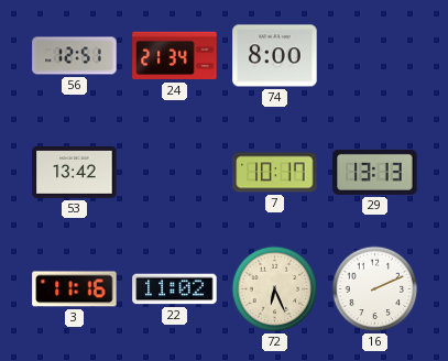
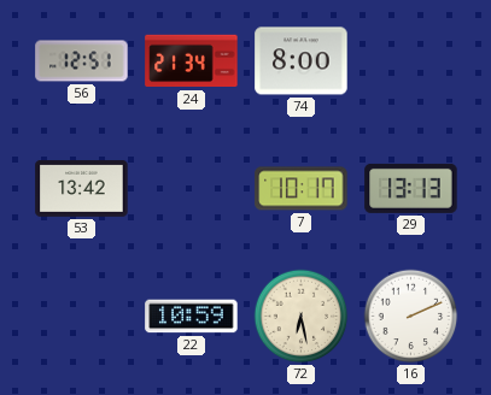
3: 11:16 -> none
22: 11:02 -> 10:59
72: 6:26 -> 6:28
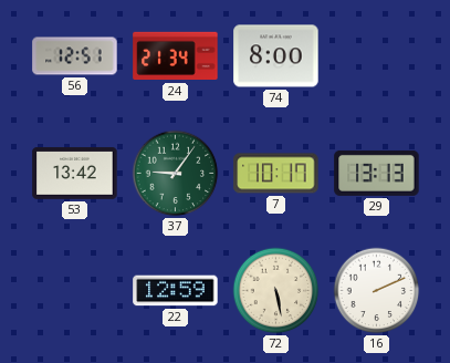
37: none -> 9:06
22: 10:59 -> 12:59
72: 6:28 -> 5:28
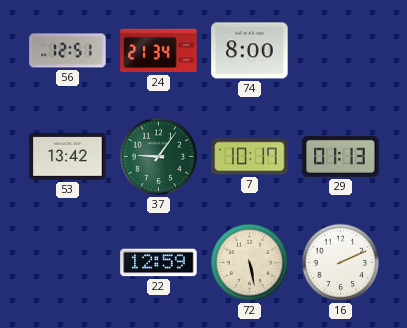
29: 13:13 -> 01:13
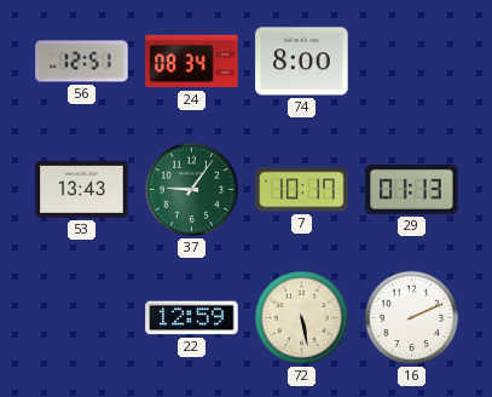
24: 21:34 -> 08:34
53: 13:42 -> 13:43
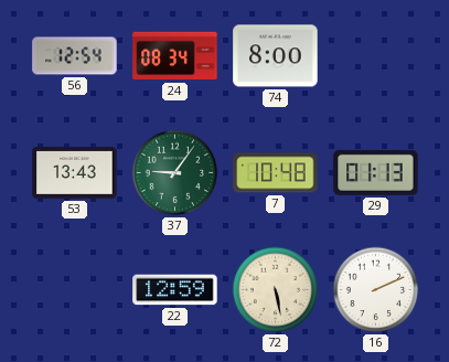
56: 12:51 -> 12:54
7: 10:17 -> 10:48
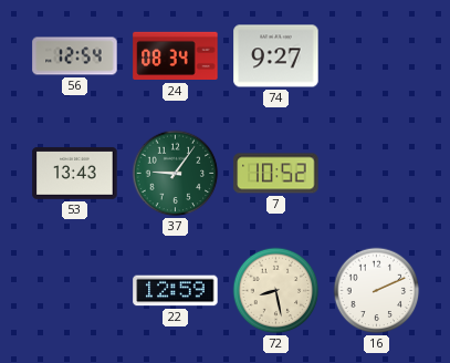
74: 8:00 -> 9:27
7: 10:48 -> 10:52
29: 01:13 -> none
72: 5:28 -> 8:28
